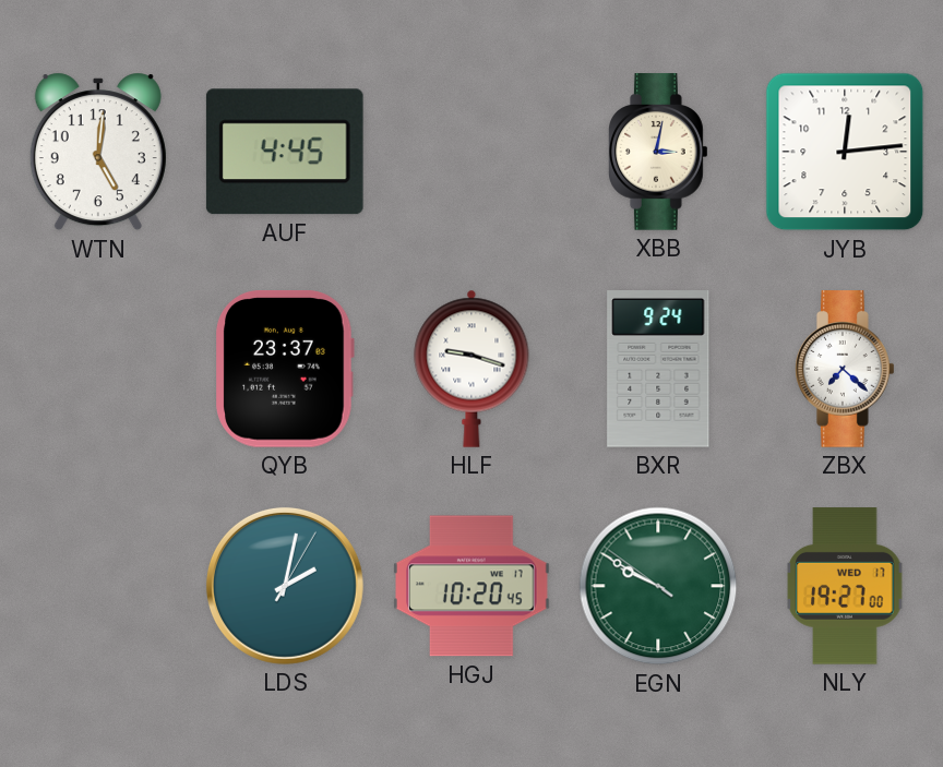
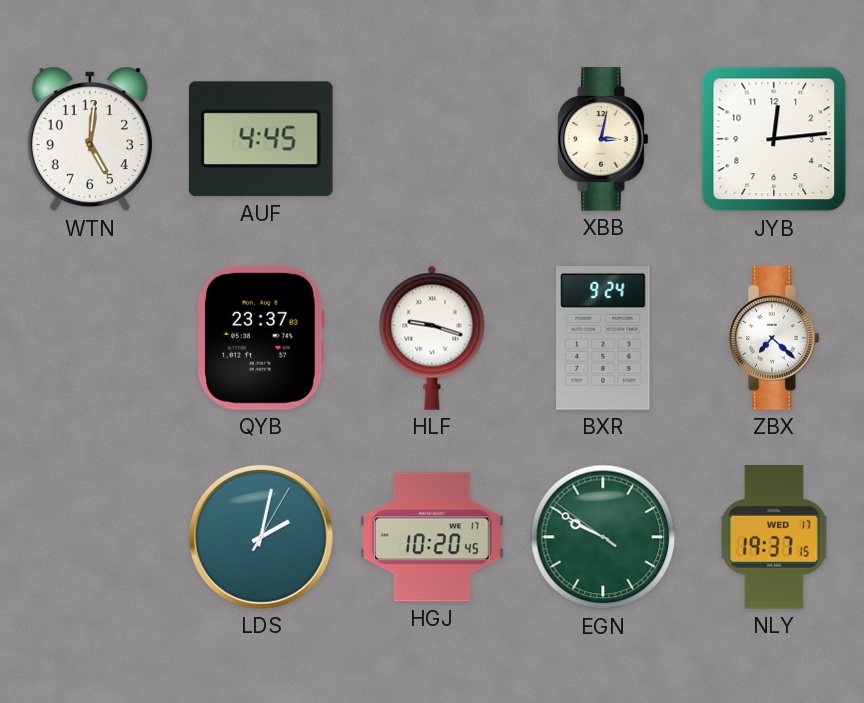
NLY: 19:27 -> 19:37
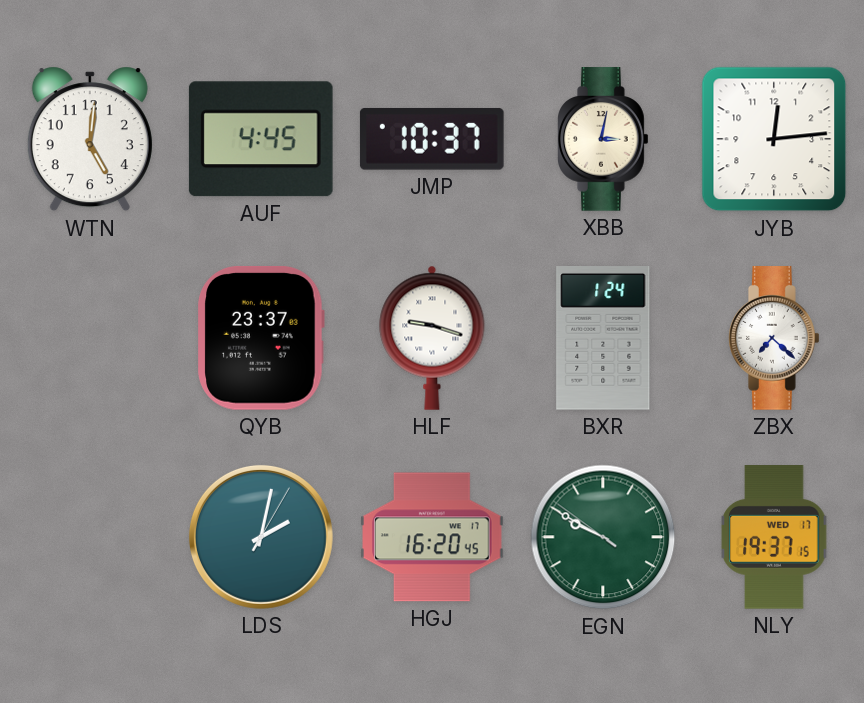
JMP: none -> 10:37
BXR: 9:24 -> 1:24
HGJ: 10:20 -> 16:20
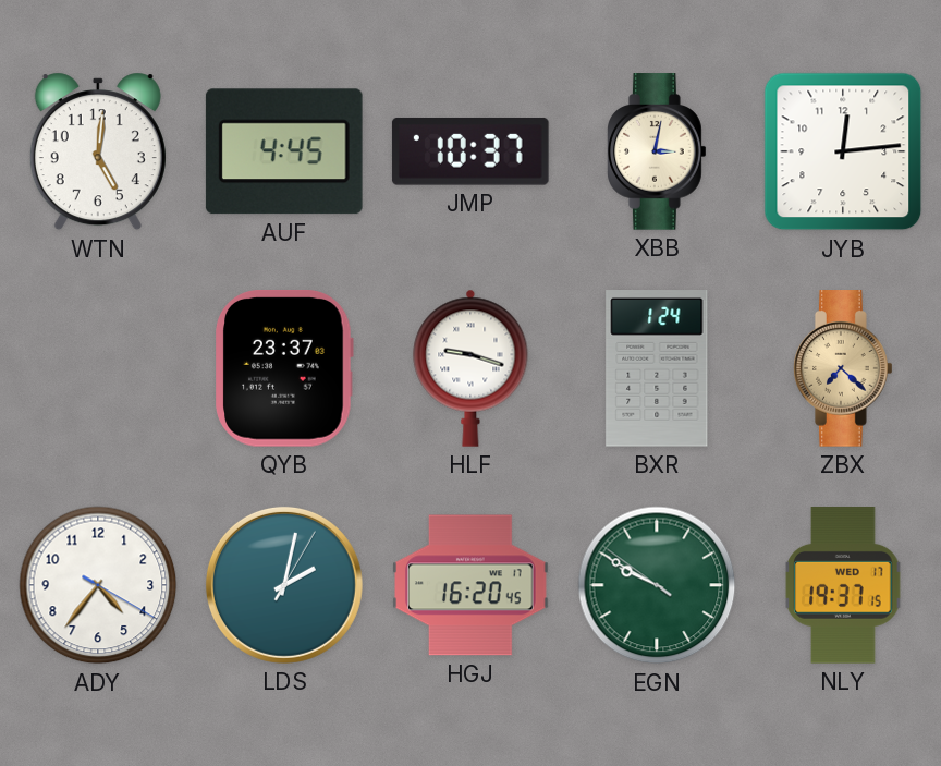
ZBX dial: white -> champagne
ADY: none -> 4:36
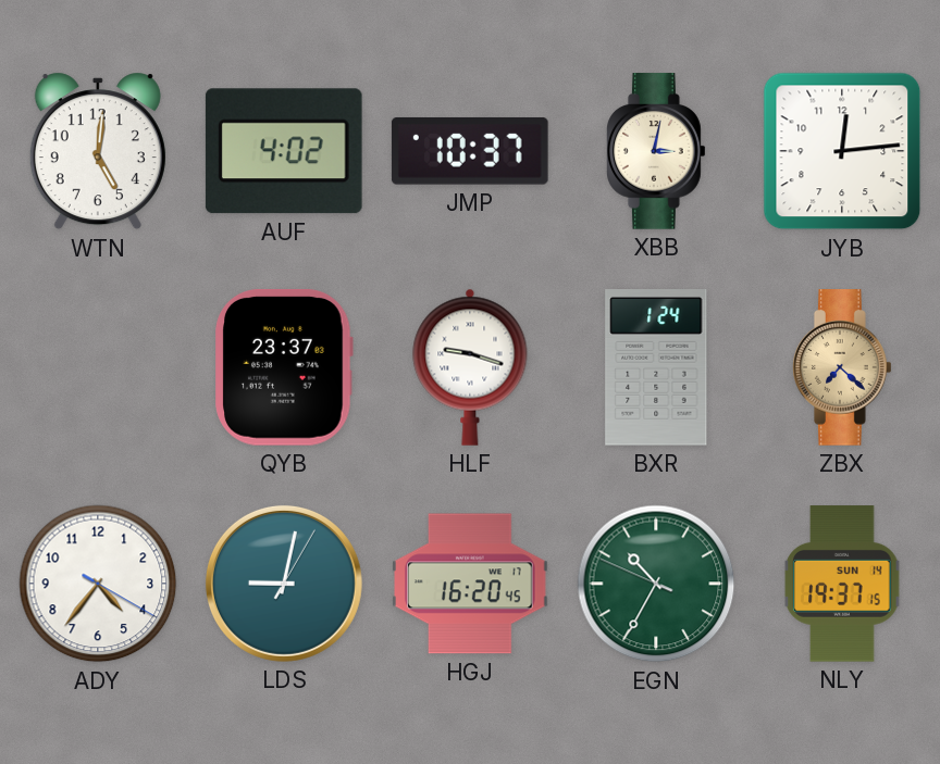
AUF: 4:45 -> 4:02
LDS: 2:02 -> 9:02
EGN: 9:49 -> 10:34
NLY date: WED 17 -> SUN 14
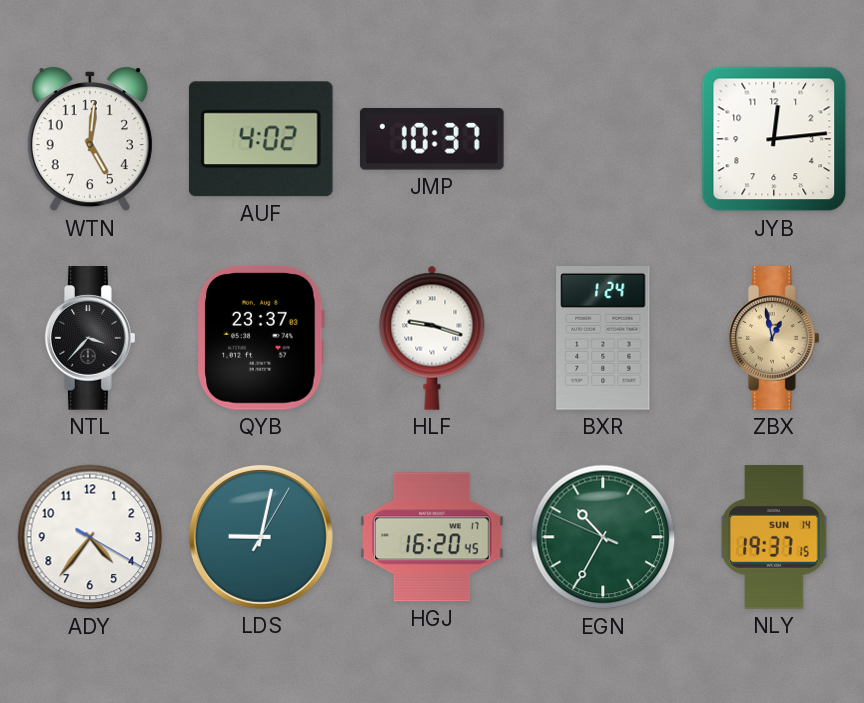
XBB: 3:02 -> none
NTL: none -> 3:37
ZBX: 7:22 -> 12:58
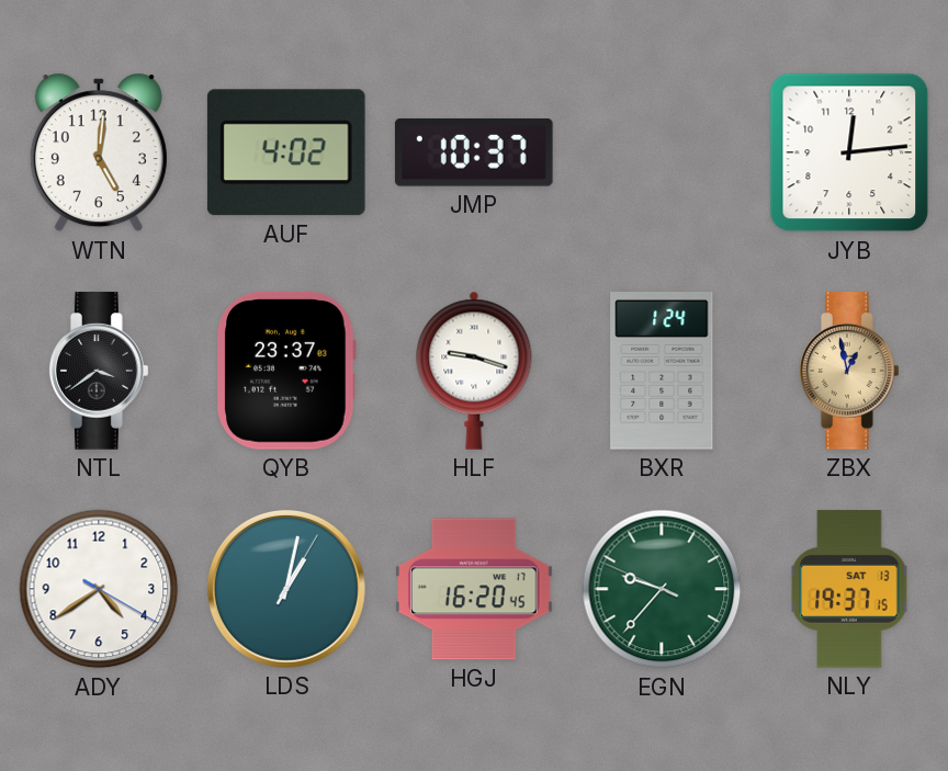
NTL: 3:37 -> 3:39
ADY: 4:36 -> 4:39
LDS: 9:02 -> 1:02
EGN: 10:34 -> 9:36
NLY date: SUN 14 -> SAT 13
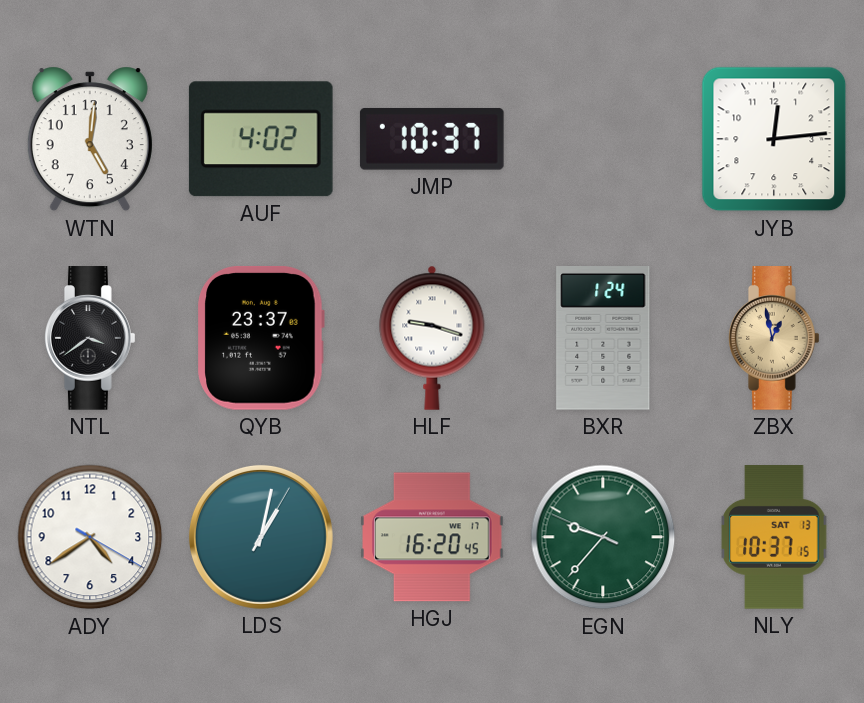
NLY: 19:37 -> 10:37
